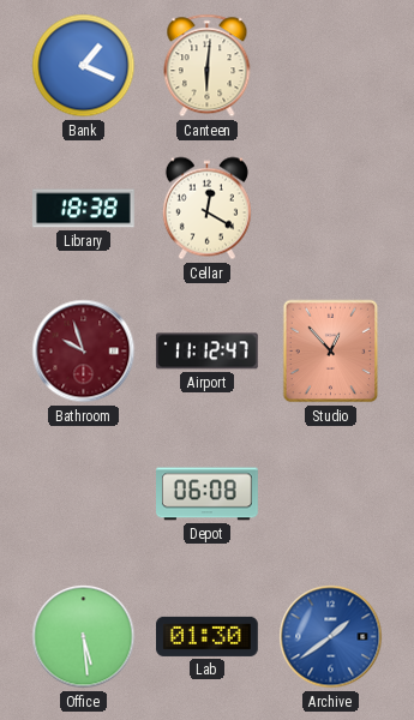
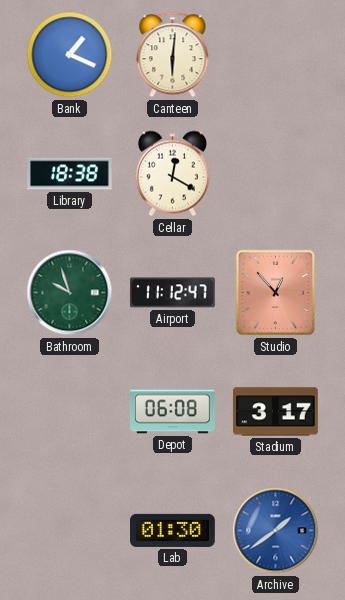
Bathroom dial: burgundy -> green
Stadium: none -> 3:17
Office: 5:29 -> none
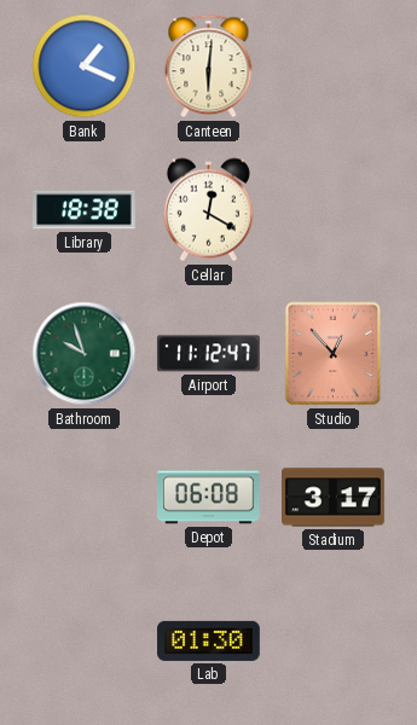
Archive: 1:39 -> none
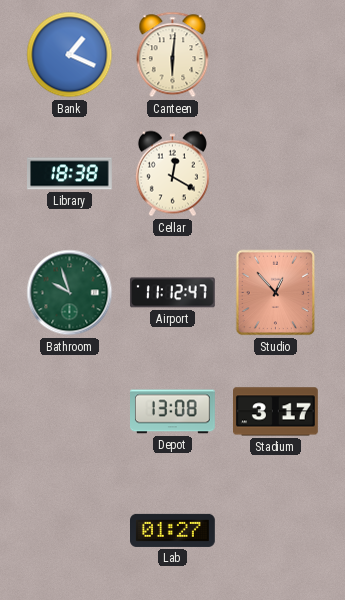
Depot: 06:08 -> 13:08
Lab: 01:30 -> 01:27
